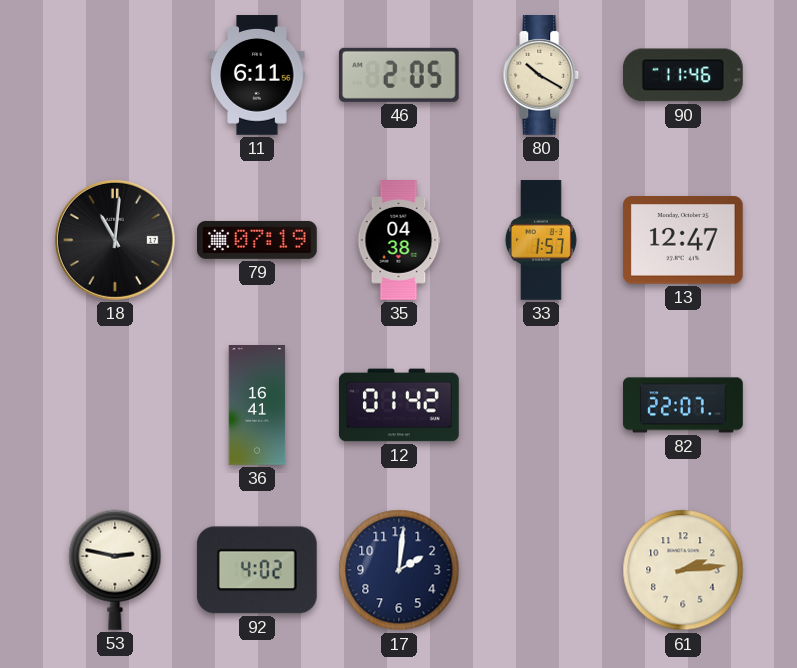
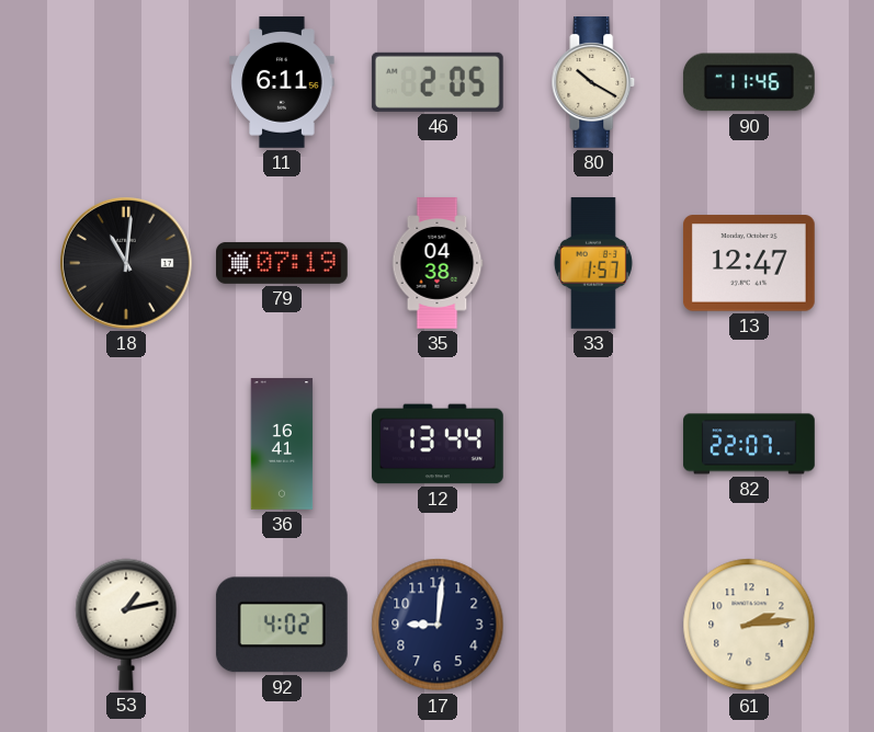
12: 01:42 -> 13:44
53: 2:47 -> 1:13
17: 2:01 -> 9:01
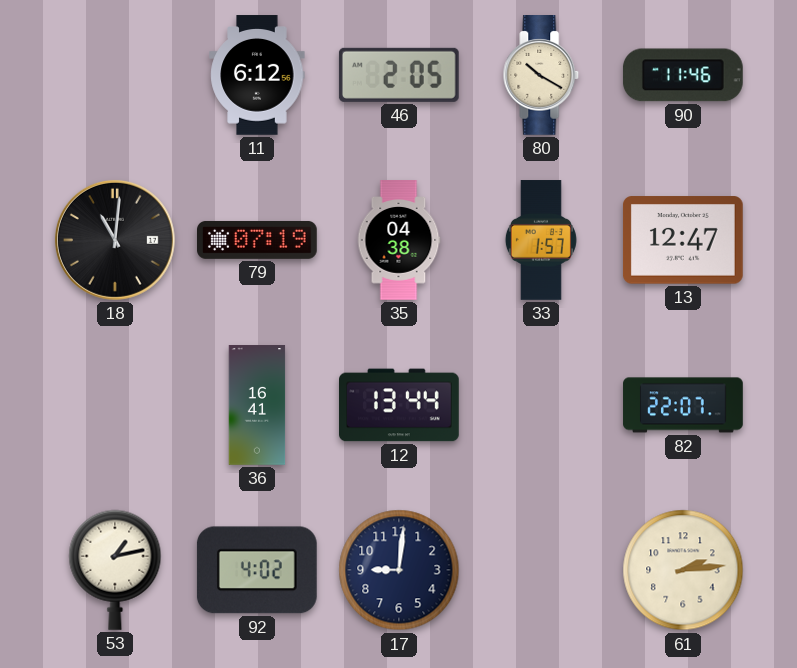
11: 6:11 -> 6:12
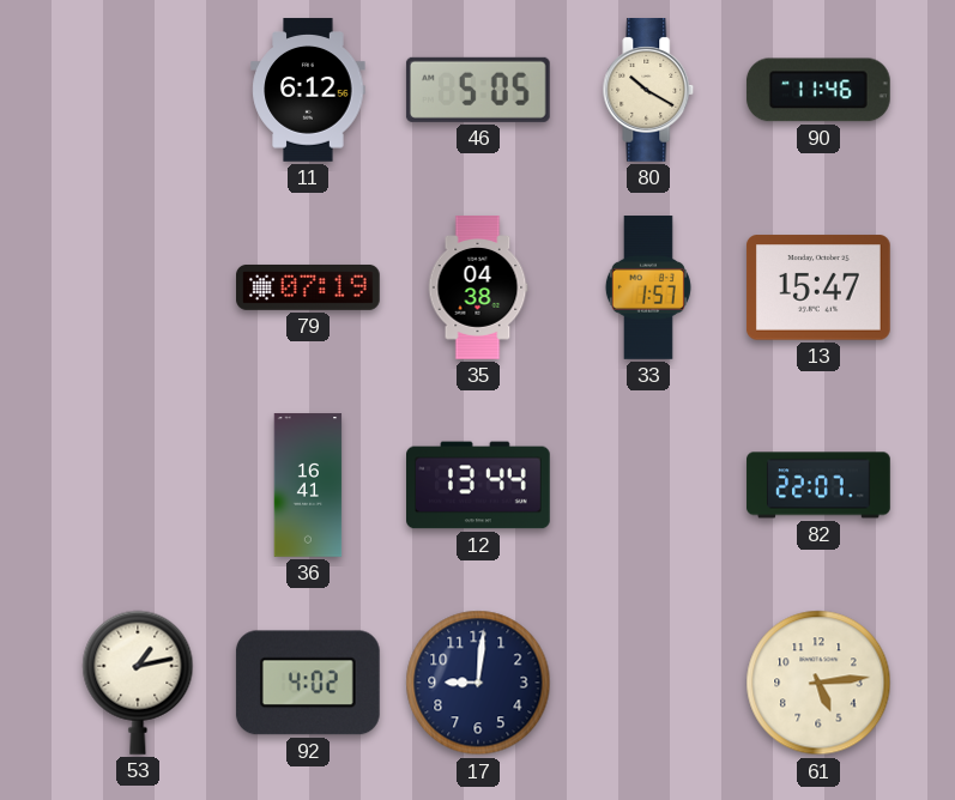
46: 2:05 -> 5:05
18: 11:01 -> none
13: 12:47 -> 15:47
61: 2:14 -> 5:14
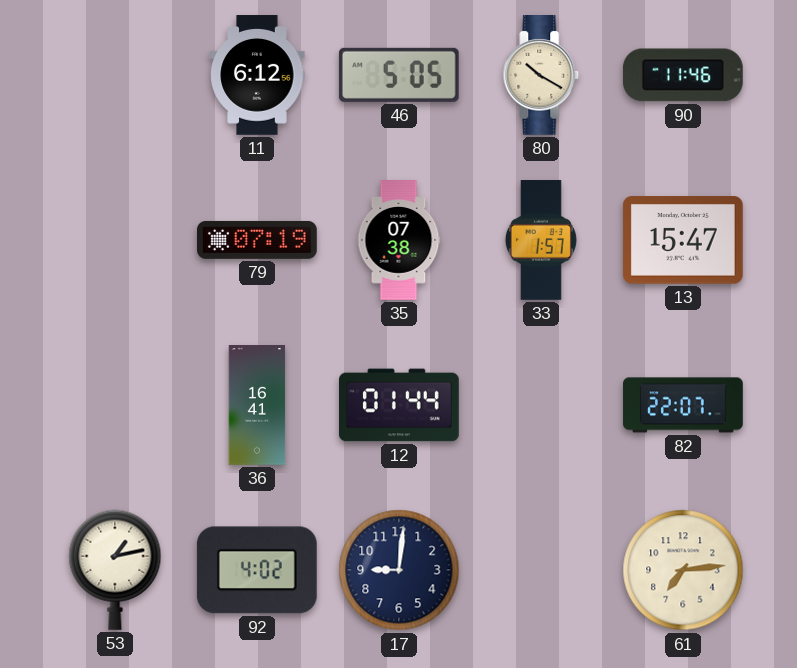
35: 04:38 -> 07:38
12: 13:44 -> 01:44
61: 5:14 -> 7:14
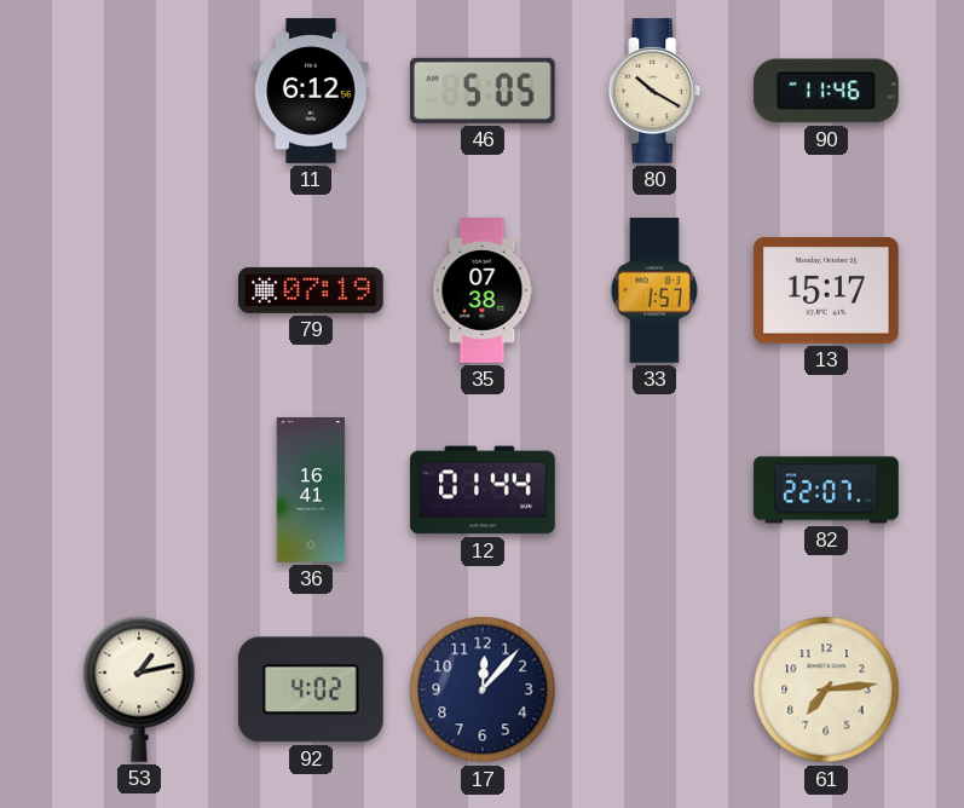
13: 15:47 -> 15:17
17: 9:01 -> 12:07
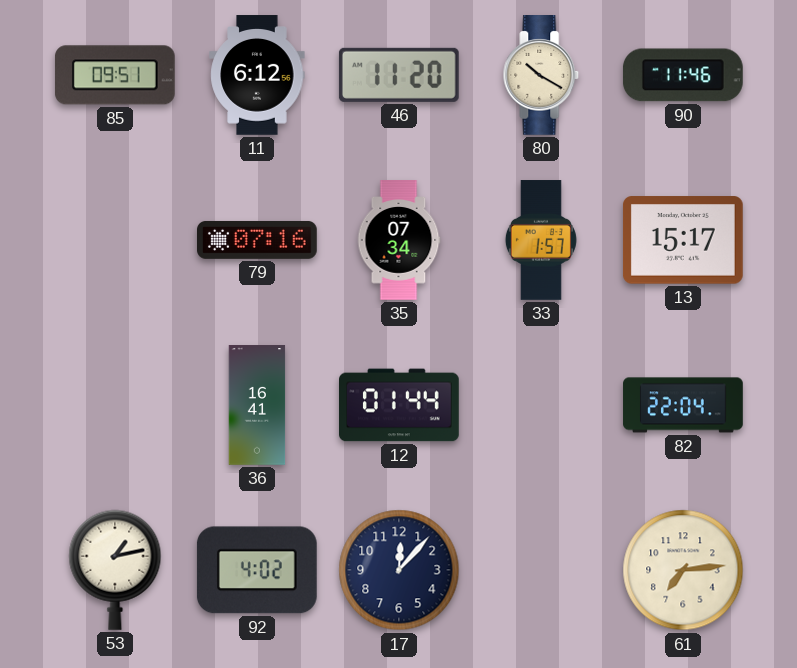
85: none -> 09:51
46: 5:05 -> 11:20
79: 07:19 -> 07:16
35: 07:38 -> 07:34
82: 22:07 -> 22:04
